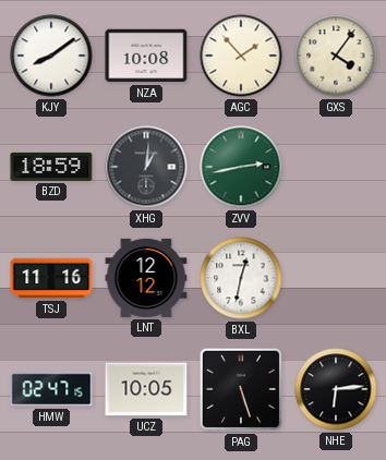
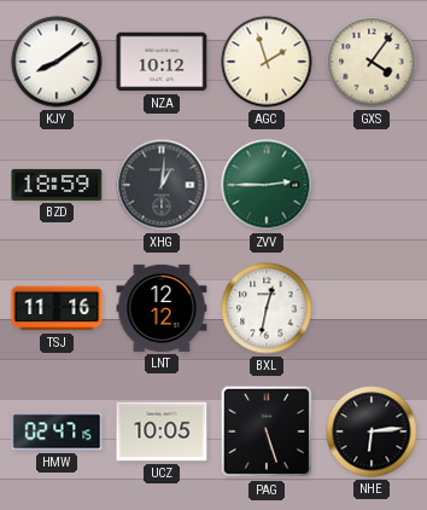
NZA: 10:08 -> 10:12
AGC: 1:53 -> 1:57
ZVV: 2:43 -> 2:45
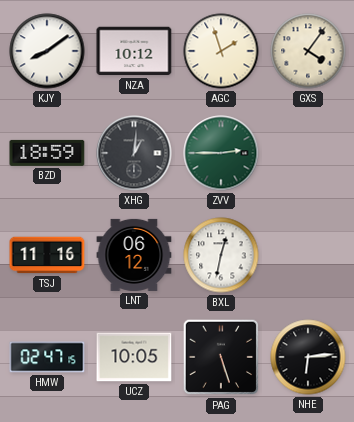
LNT: 12:12 -> 06:12
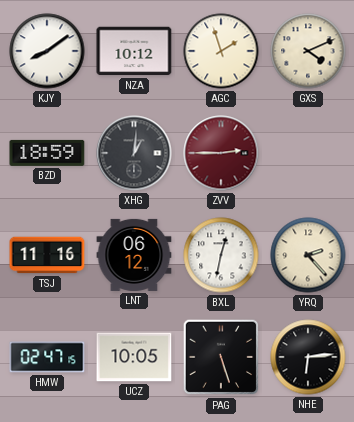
GXS: 4:06 -> 4:11
ZVV dial: green -> burgundy
YRQ: none -> 2:23
